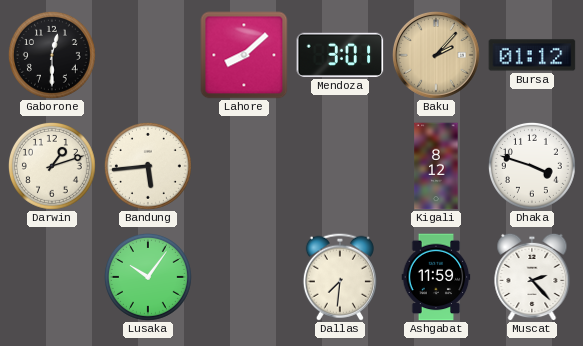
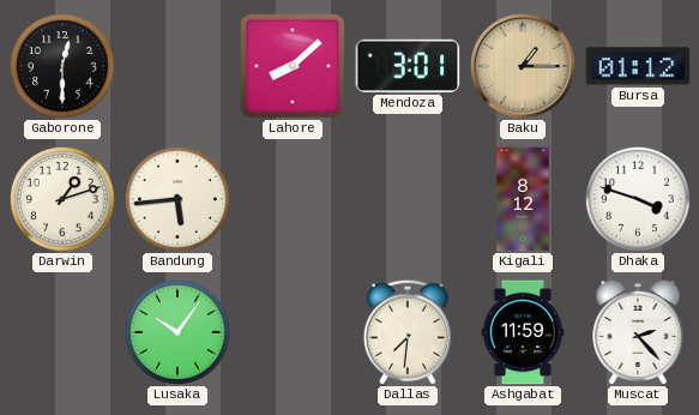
Baku: 2:07 -> 1:15
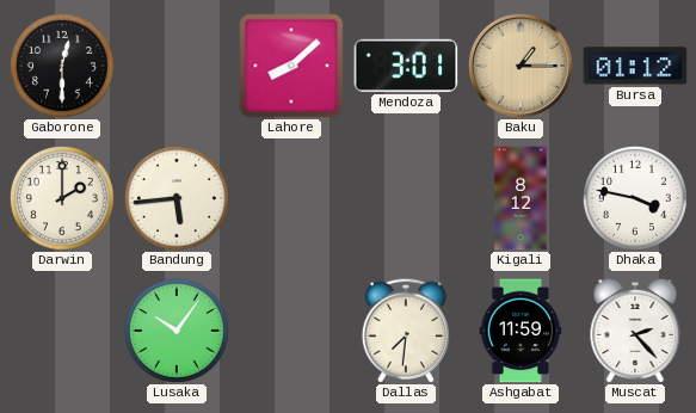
Darwin: 1:12 -> 2:00
Dhaka: 3:48 -> 3:47
